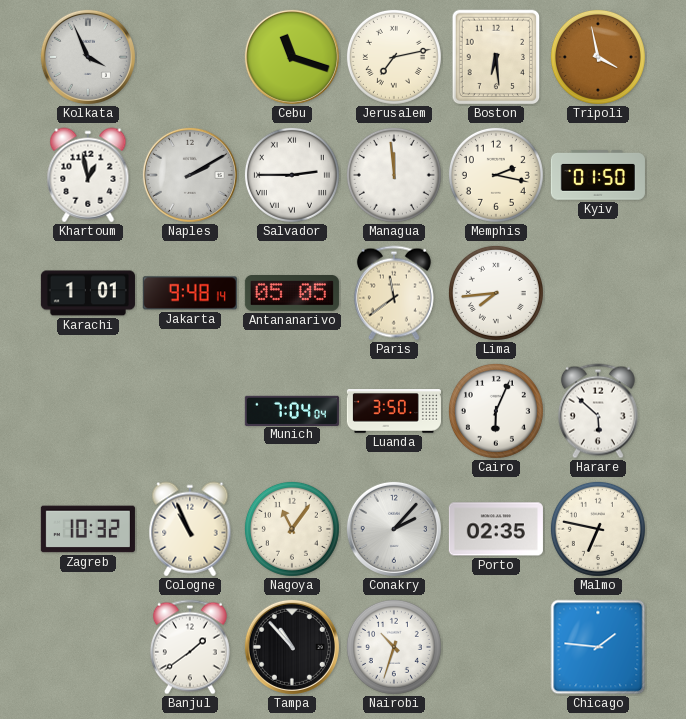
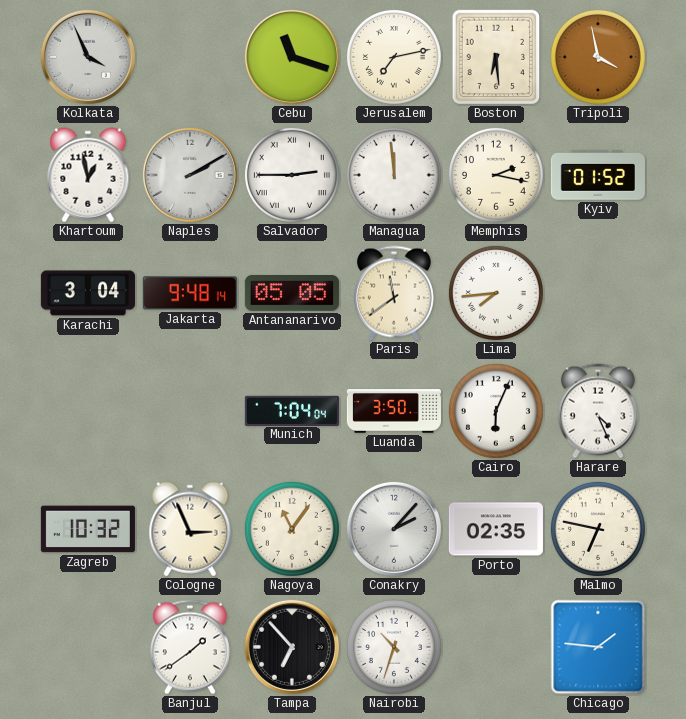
Kyiv: 01:50 -> 01:52
Karachi: 1:01 -> 3:04
Harare: 5:52 -> 4:26
Cologne: 10:56 -> 2:56
Tampa: 10:53 -> 6:53
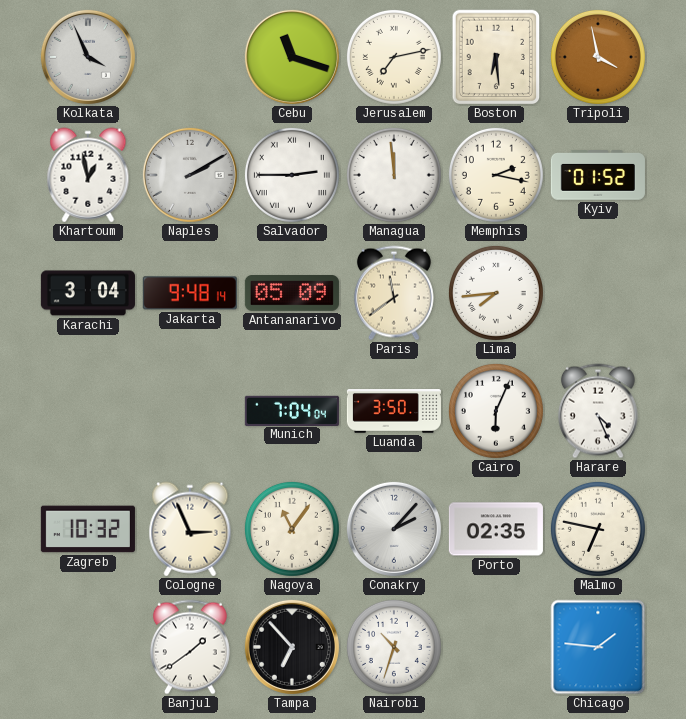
Antananarivo: 05:05 -> 05:09
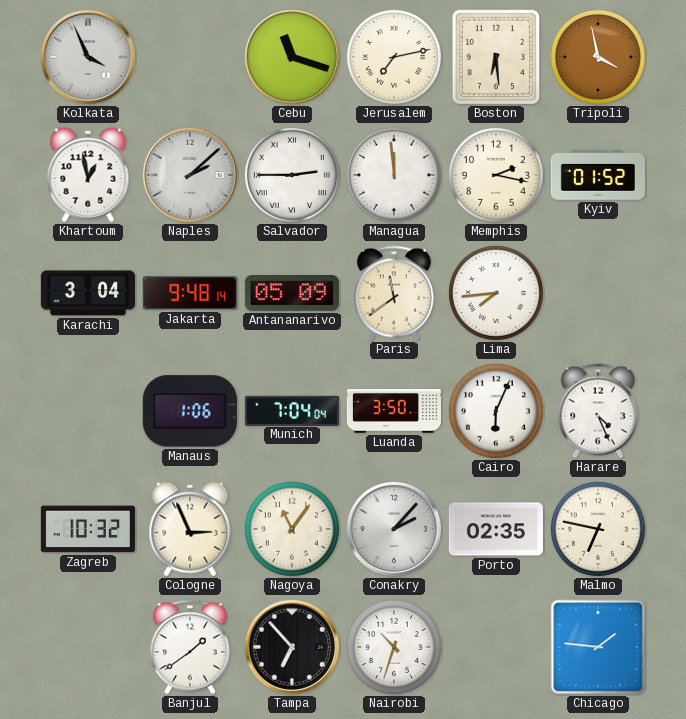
Naples: 2:10 -> 2:08
Manaus: none -> 1:06
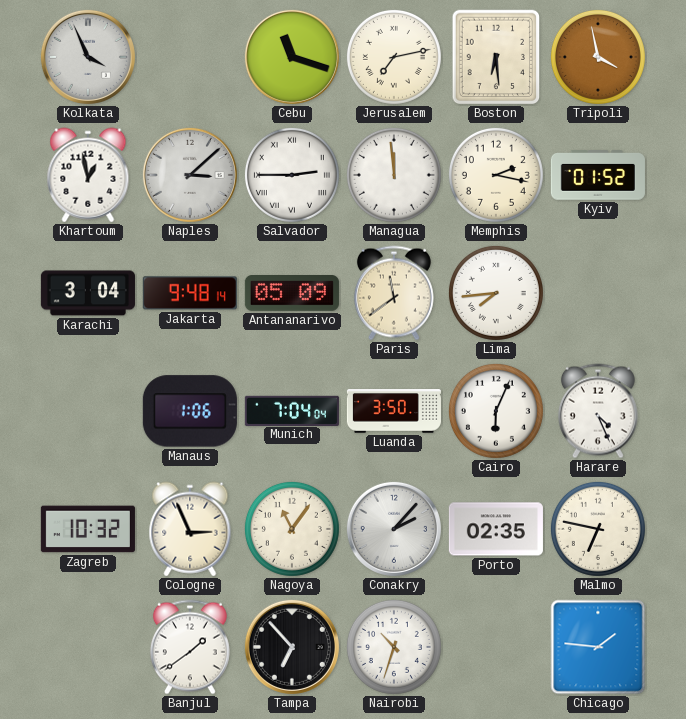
Naples: 2:08 -> 3:08
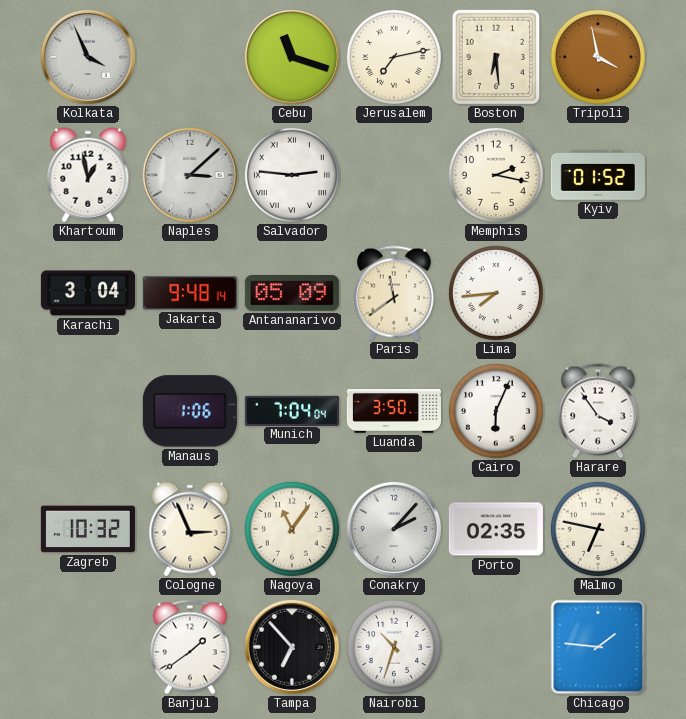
Salvador: 2:45 -> 2:46
Managua: 11:59 -> none
Harare: 4:26 -> 3:54
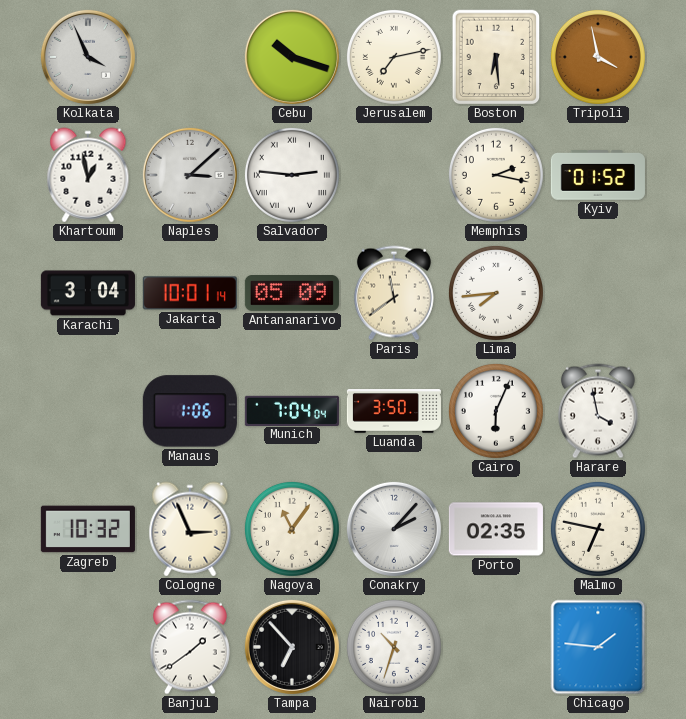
Cebu: 11:18 -> 10:18
Jakarta: 9:48 -> 10:01
Harare: 3:54 -> 3:58
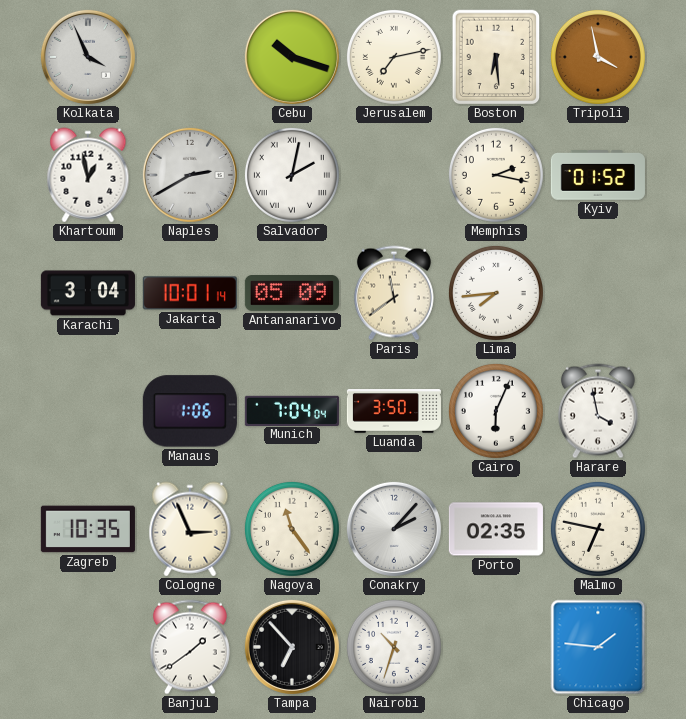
Naples: 3:08 -> 2:40
Salvador: 2:46 -> 2:02
Zagreb: 10:32 -> 10:35
Nagoya: 11:06 -> 11:24
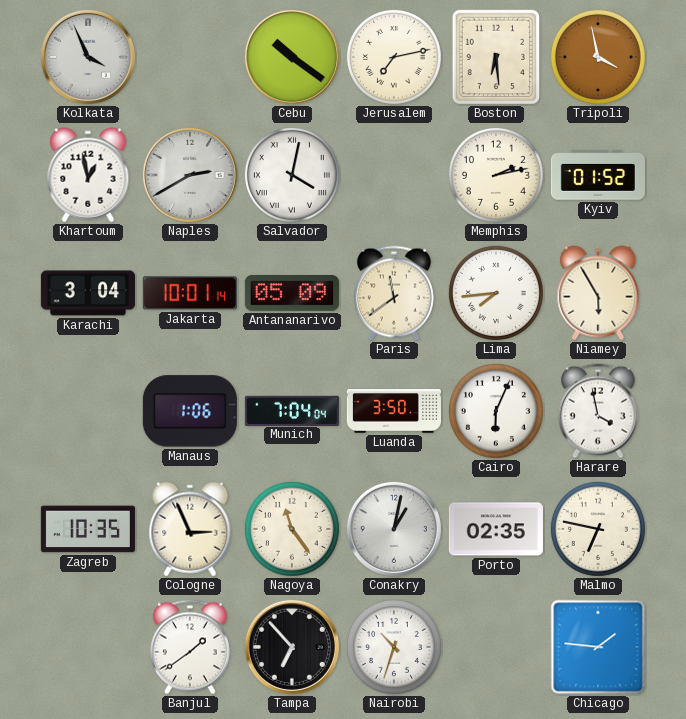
Cebu: 10:18 -> 10:21
Salvador: 2:02 -> 4:02
Memphis: 2:17 -> 2:13
Niamey: none -> 5:55
Conakry: 2:07 -> 1:02
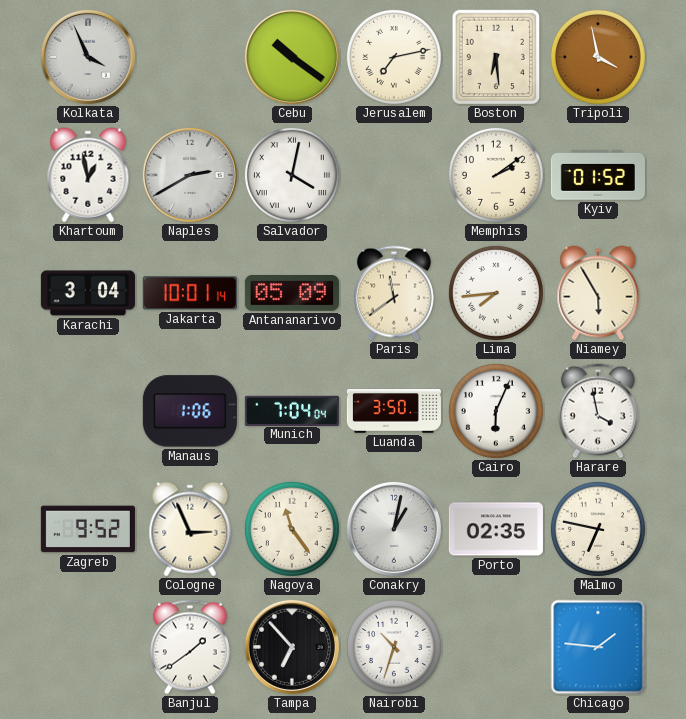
Memphis: 2:13 -> 2:09
Zagreb: 10:35 -> 9:52
